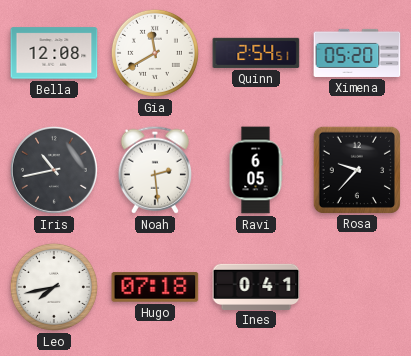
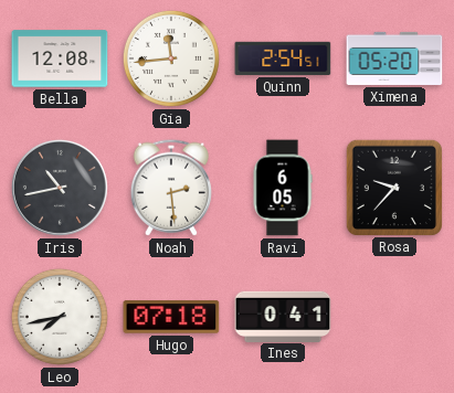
Gia: 11:40 -> 11:44
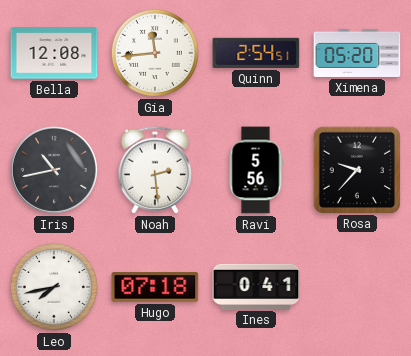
Ravi: 6:05 -> 5:56
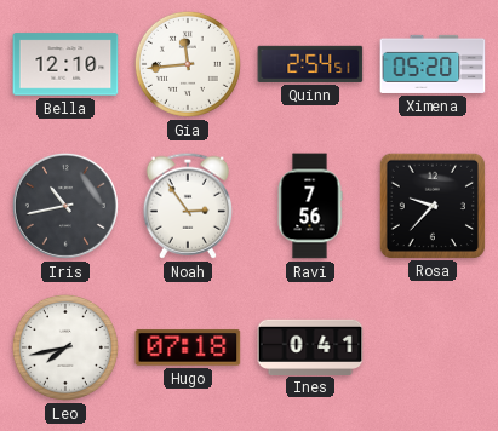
Bella: 12:08 -> 12:10
Noah: 2:29 -> 2:54
Ravi: 5:56 -> 7:56
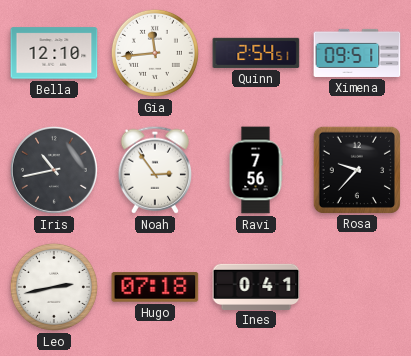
Ximena: 05:20 -> 09:51
Leo: 7:43 -> 2:43
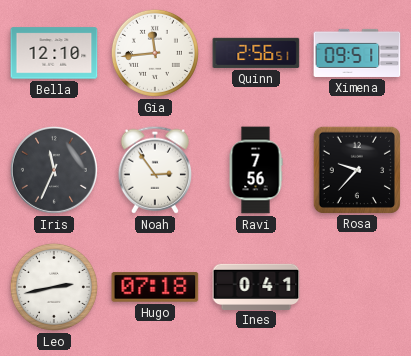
Quinn: 2:54 -> 2:56
Iris: 10:43 -> 11:34
